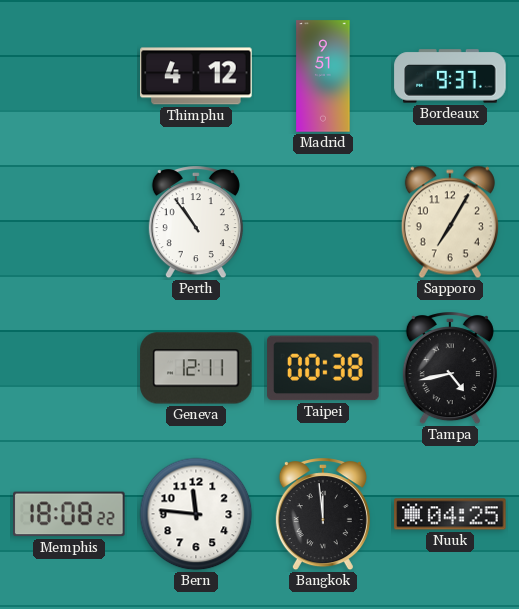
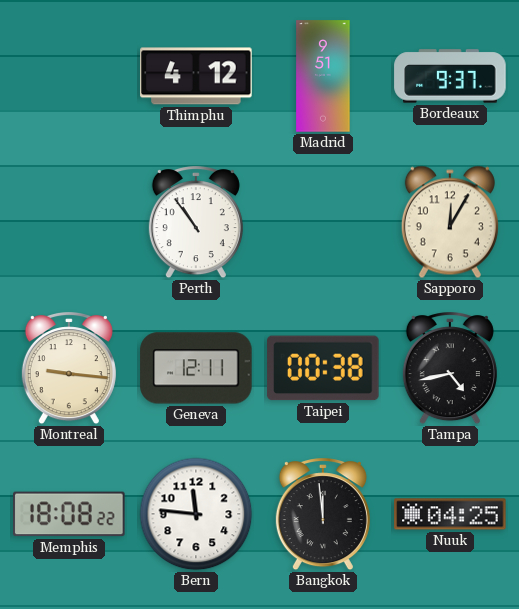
Sapporo: 7:05 -> 12:05
Montreal: none -> 9:16
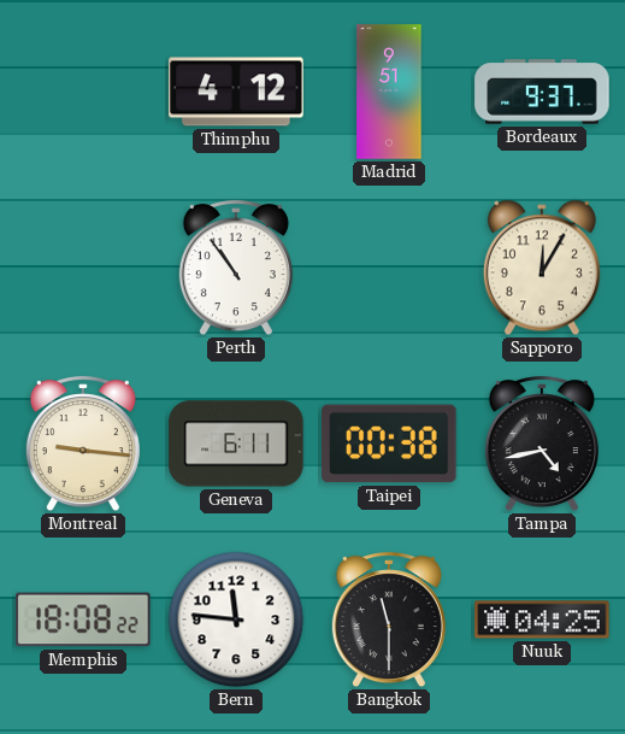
Geneva: 12:11 -> 6:11
Bangkok: 11:59 -> 11:30
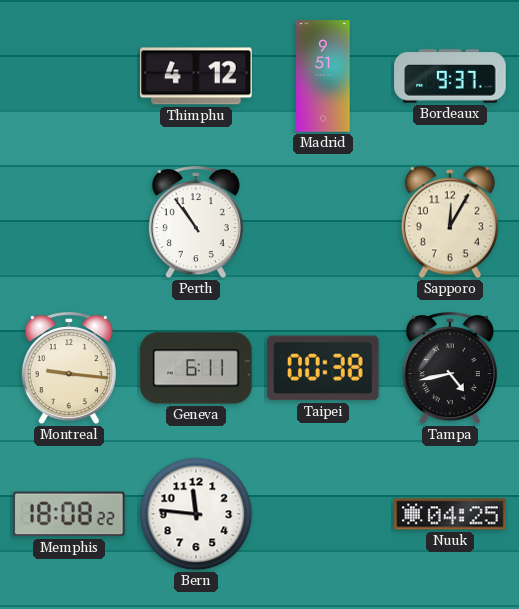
Bangkok: 11:30 -> none
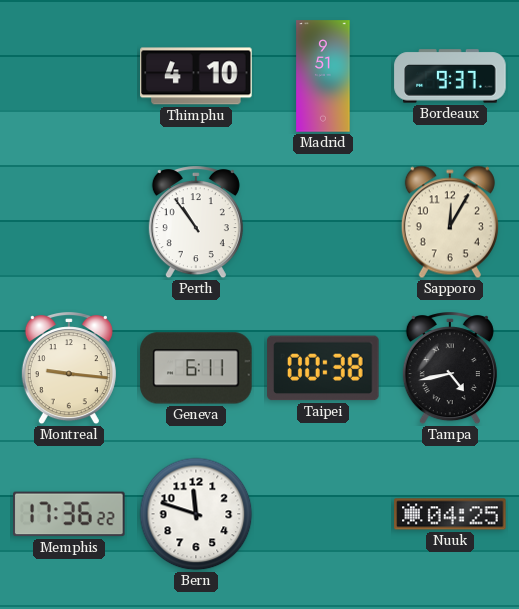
Thimphu: 4:12 -> 4:10
Memphis: 18:08 -> 17:36
Bern: 11:46 -> 11:48
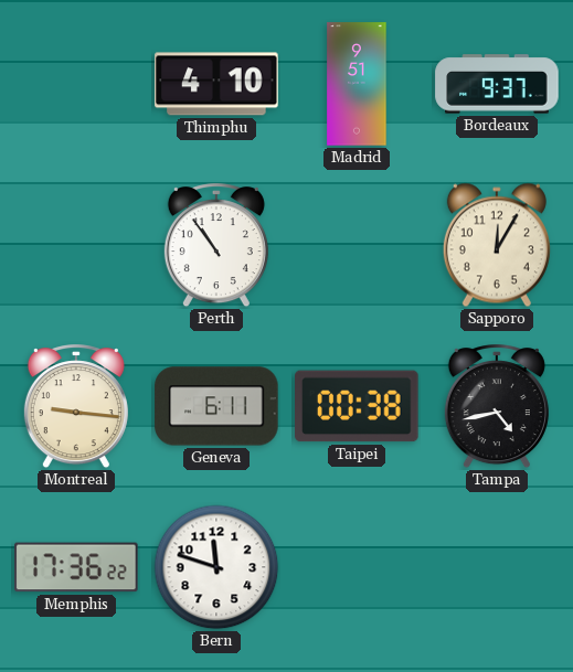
Nuuk: 04:25 -> none
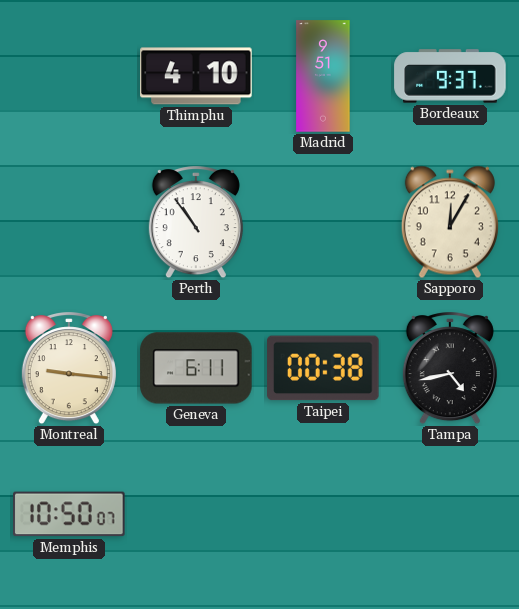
Memphis: 17:36 -> 10:50
Bern: 11:48 -> none
